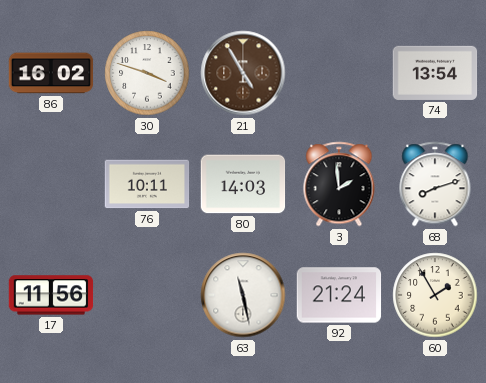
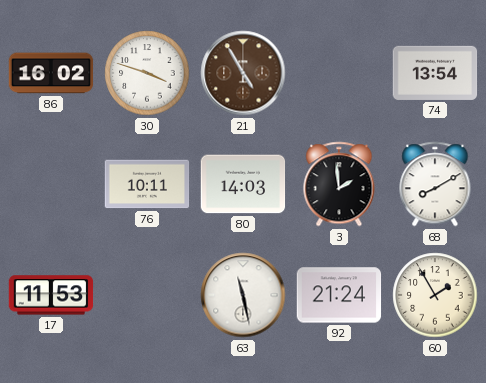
68: 8:12 -> 8:10
17: 11:56 -> 11:53
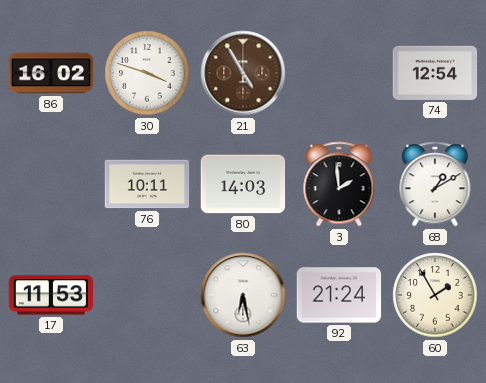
74: 13:54 -> 12:54
68: 8:10 -> 1:10
63: 11:28 -> 6:28
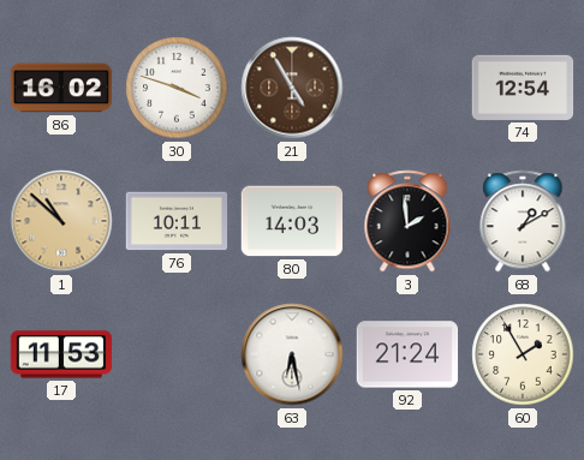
1: none -> 10:52
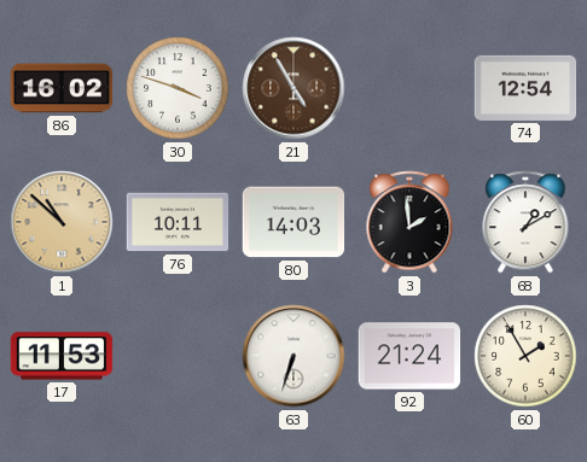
63: 6:28 -> 6:33
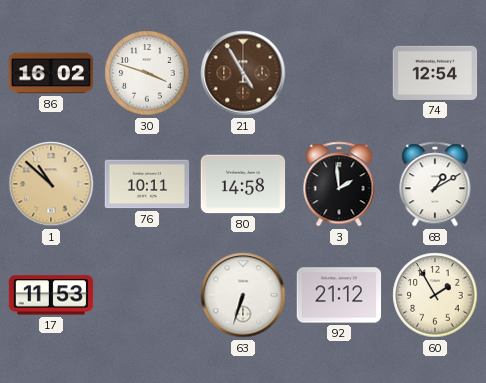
80: 14:03 -> 14:58
92: 21:24 -> 21:12
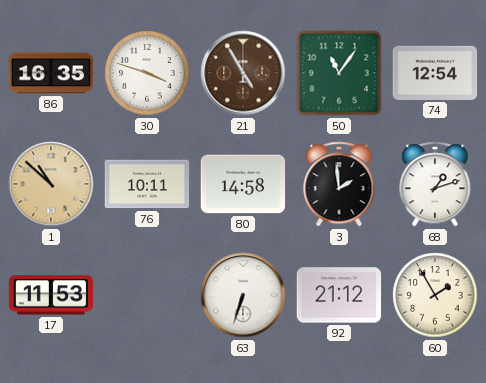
86: 16:02 -> 16:35
50: none -> 11:06
68: 1:10 -> 1:12
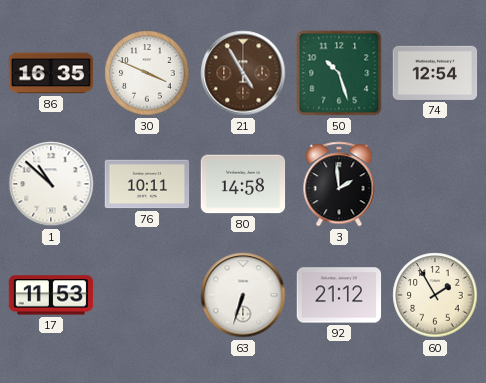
30: 3:48 -> 3:49
50: 11:06 -> 10:27
1 dial: champagne -> white
68: 1:12 -> none
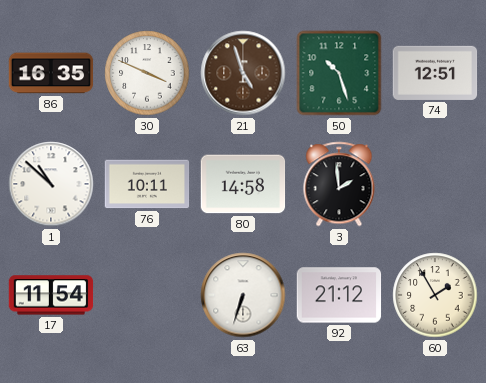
21: 4:55 -> 4:57
74: 12:54 -> 12:51
17: 11:53 -> 11:54
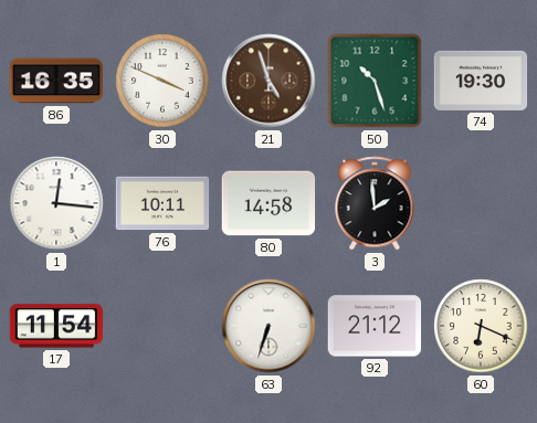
74: 12:51 -> 19:30
1: 10:52 -> 12:16
60: 1:55 -> 6:19
